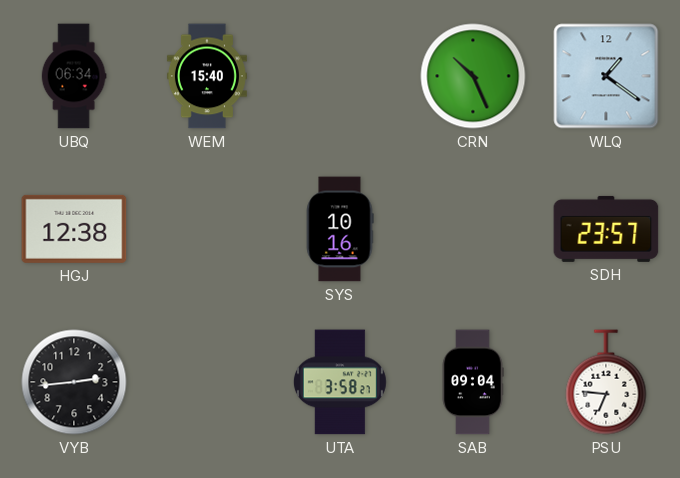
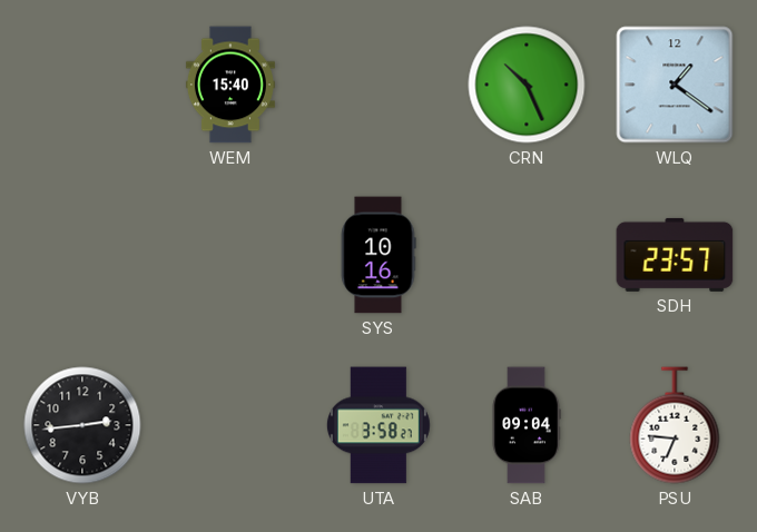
UBQ: 06:34 -> none
HGJ: 12:38 -> none
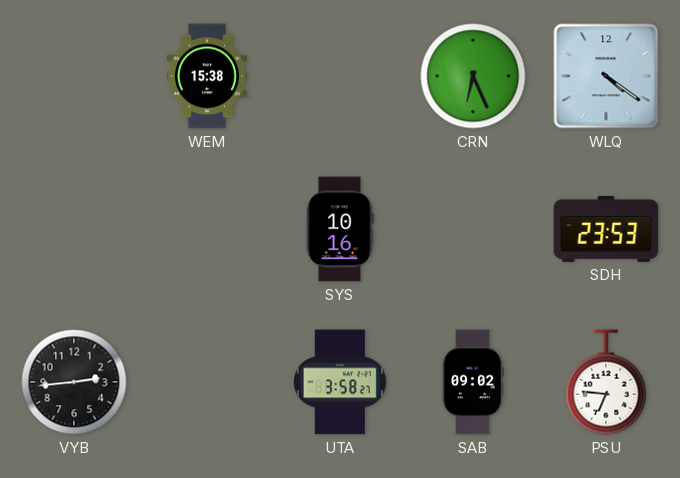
WEM: 15:40 -> 15:38
CRN: 10:26 -> 6:26
WLQ: 1:21 -> 4:21
SDH: 23:57 -> 23:53
SAB: 09:04 -> 09:02
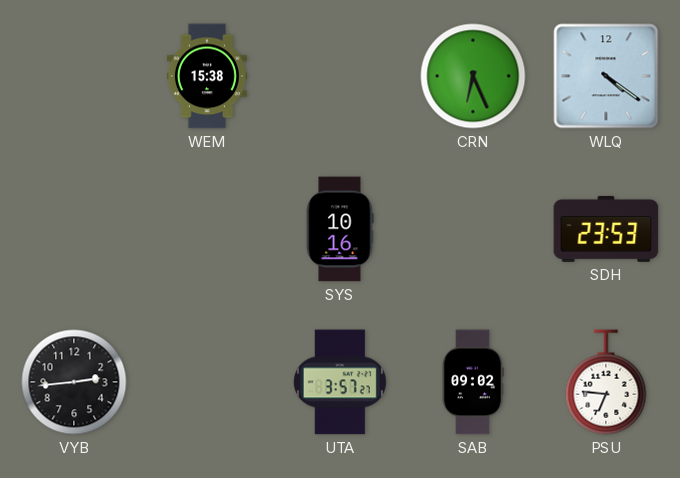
UTA: 3:58 -> 3:57
